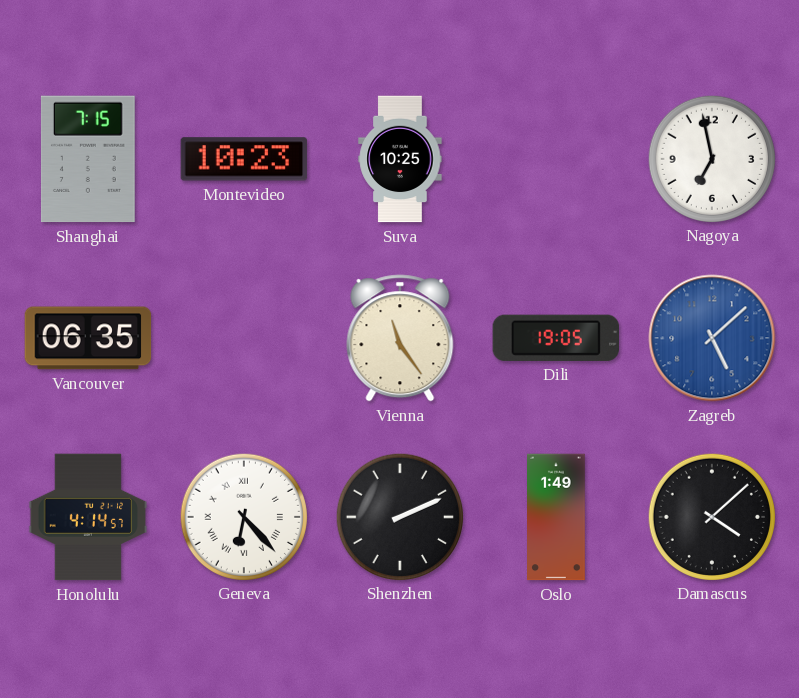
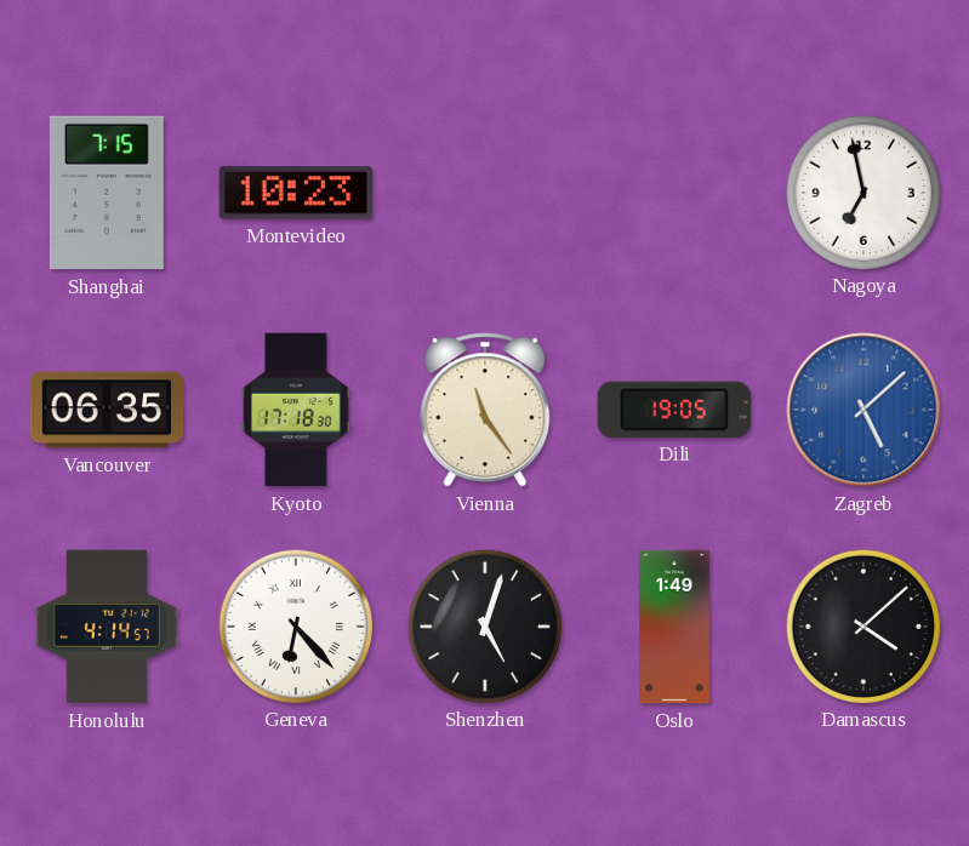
Suva: 10:25 -> none
Kyoto: none -> 17:18
Shenzhen: 2:11 -> 5:03
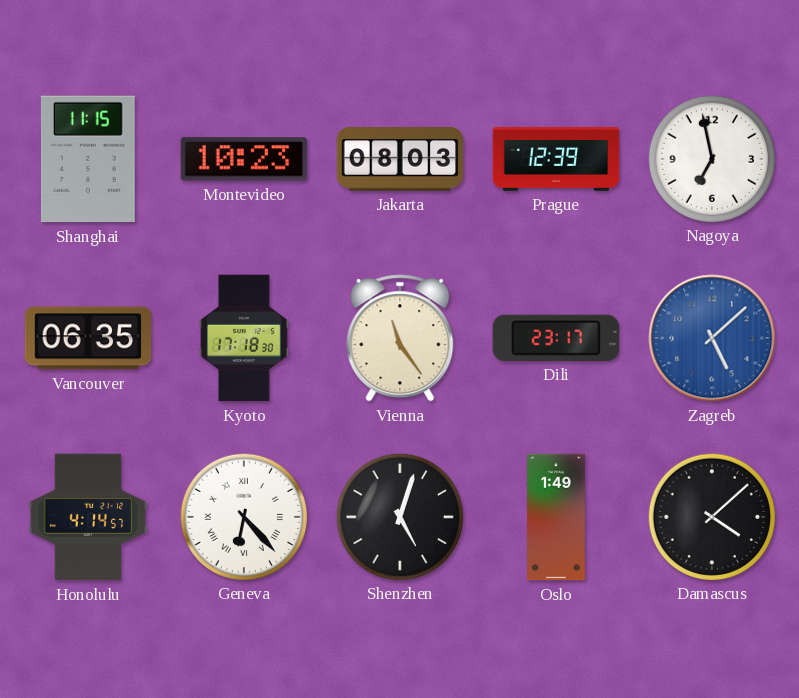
Shanghai: 7:15 -> 11:15
Jakarta: none -> 08:03
Prague: none -> 12:39
Dili: 19:05 -> 23:17
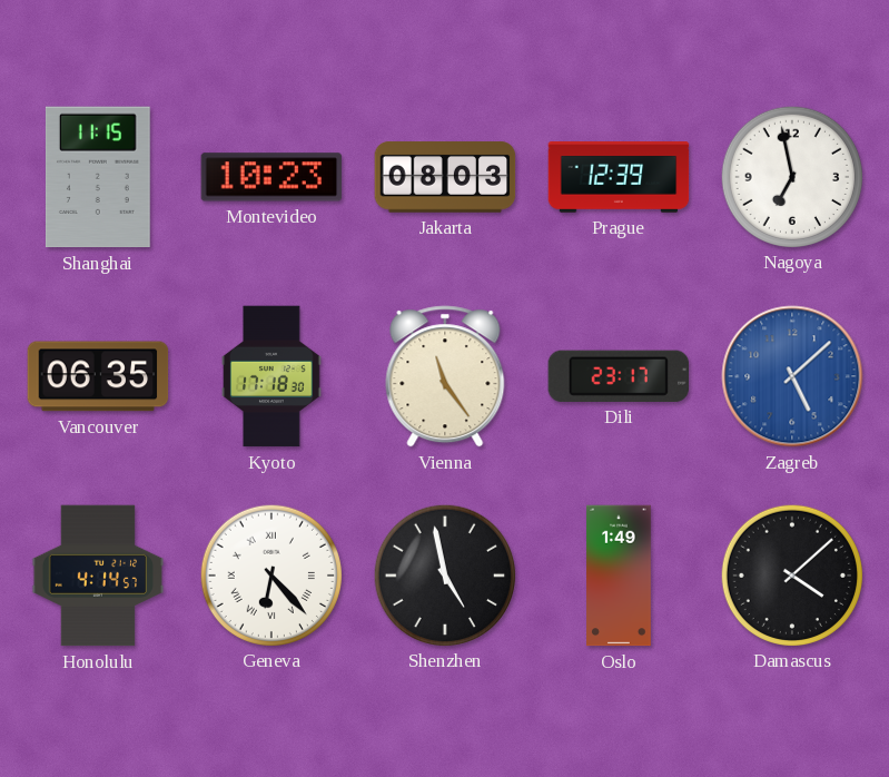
Shenzhen: 5:03 -> 4:58
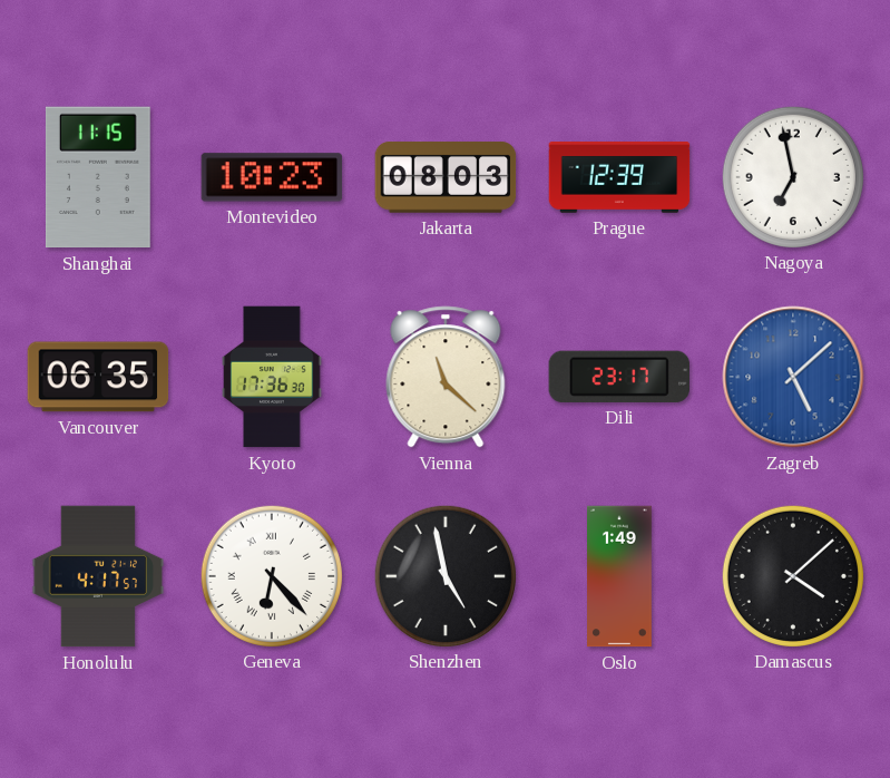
Kyoto: 17:18 -> 17:36
Vienna: 11:24 -> 11:22
Honolulu: 4:14 -> 4:17
